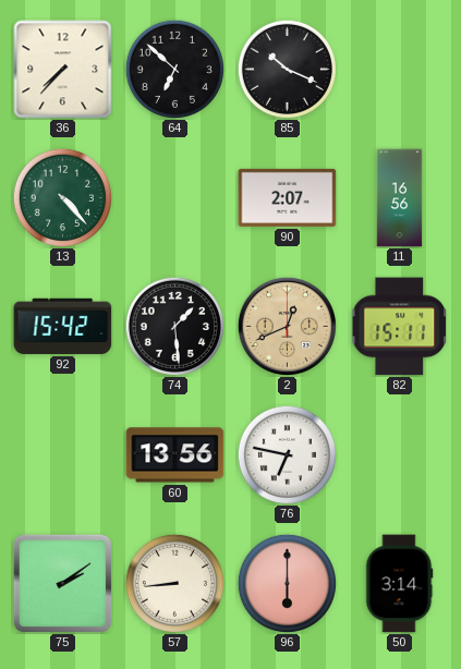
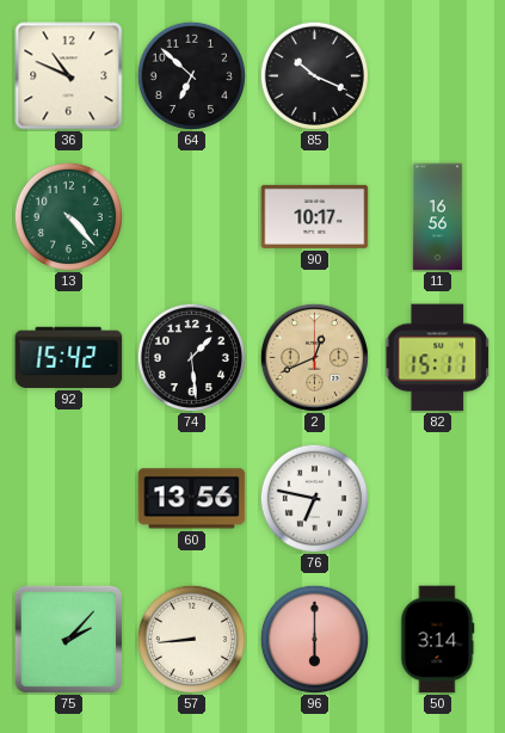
36: 7:37 -> 10:49
90: 2:07 -> 10:17
75: 2:09 -> 2:07
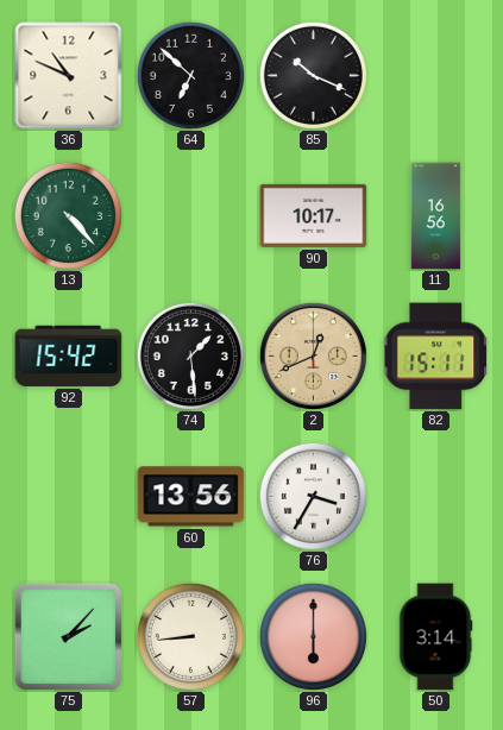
76: 6:47 -> 3:35
